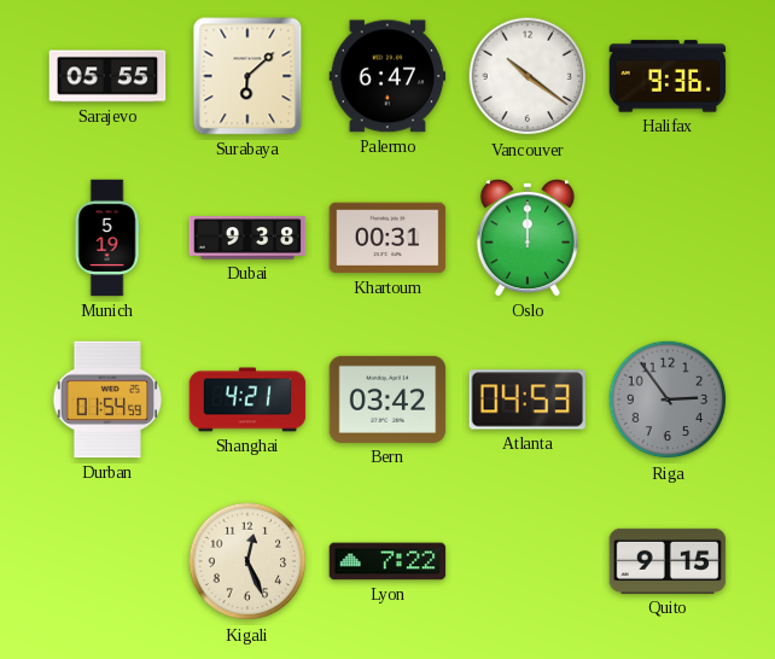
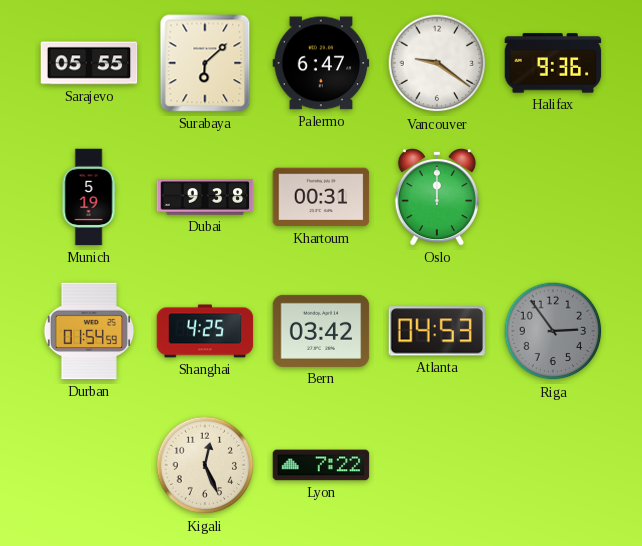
Vancouver: 10:21 -> 9:21
Shanghai: 4:21 -> 4:25
Quito: 9:15 -> none
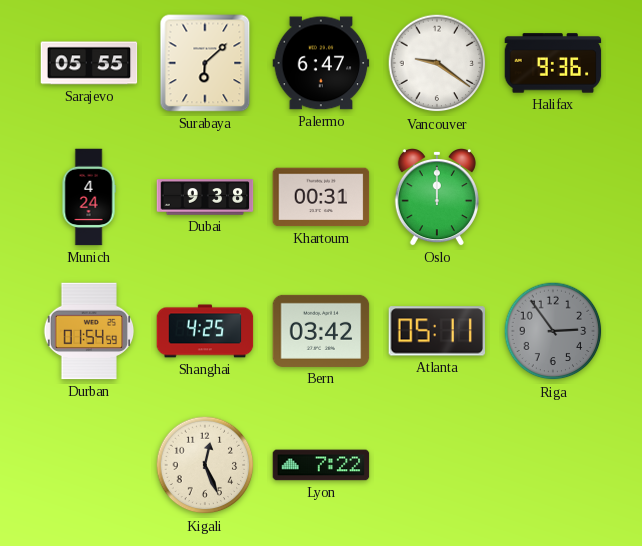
Munich: 5:19 -> 4:24
Atlanta: 04:53 -> 05:11
